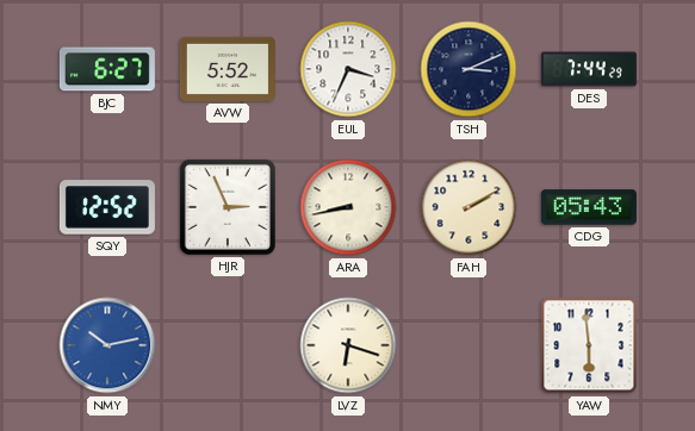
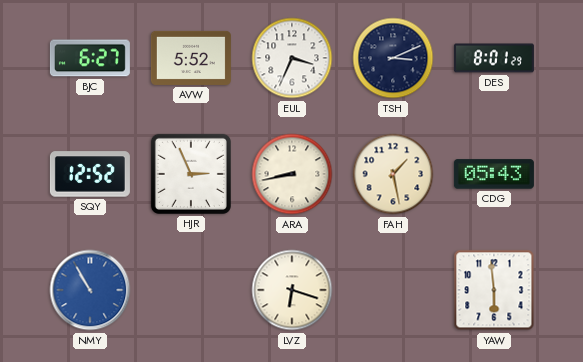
DES: 7:44 -> 8:01
FAH: 2:10 -> 1:28
NMY: 10:13 -> 10:55
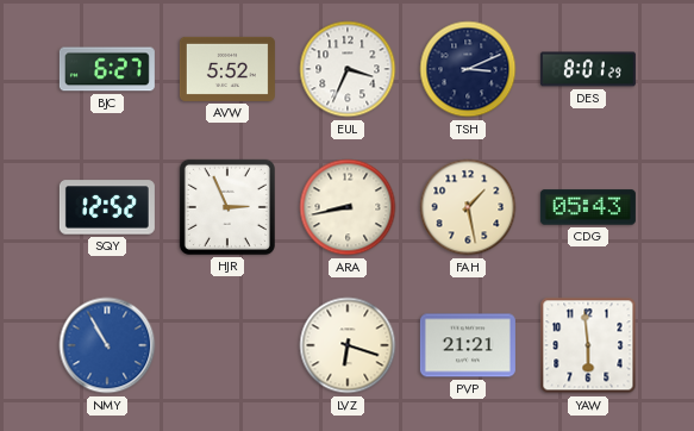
PVP: none -> 21:21
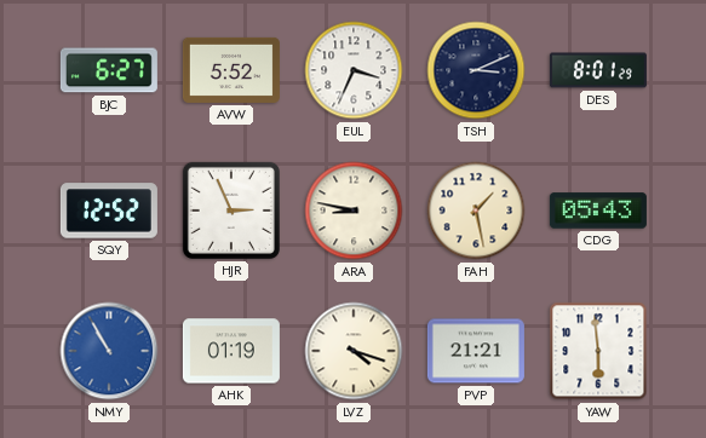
ARA: 8:43 -> 8:47
AHK: none -> 01:19
LVZ: 6:18 -> 4:18
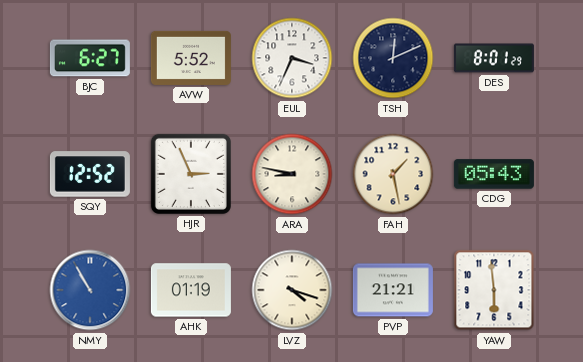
TSH: 3:11 -> 12:11
